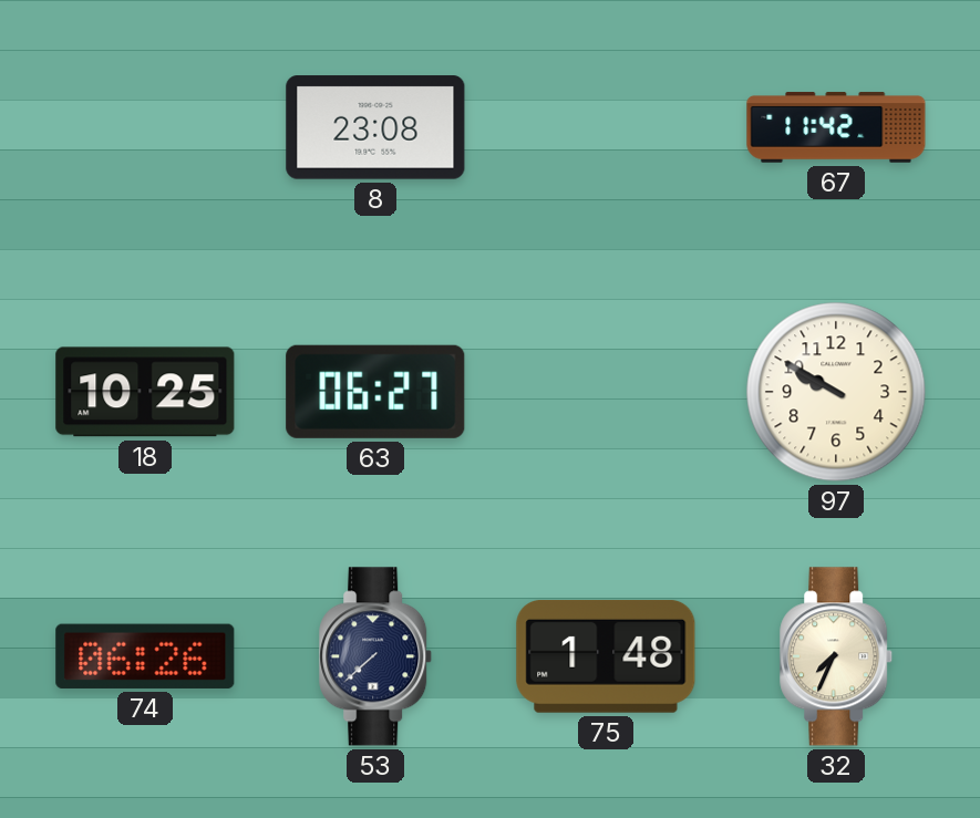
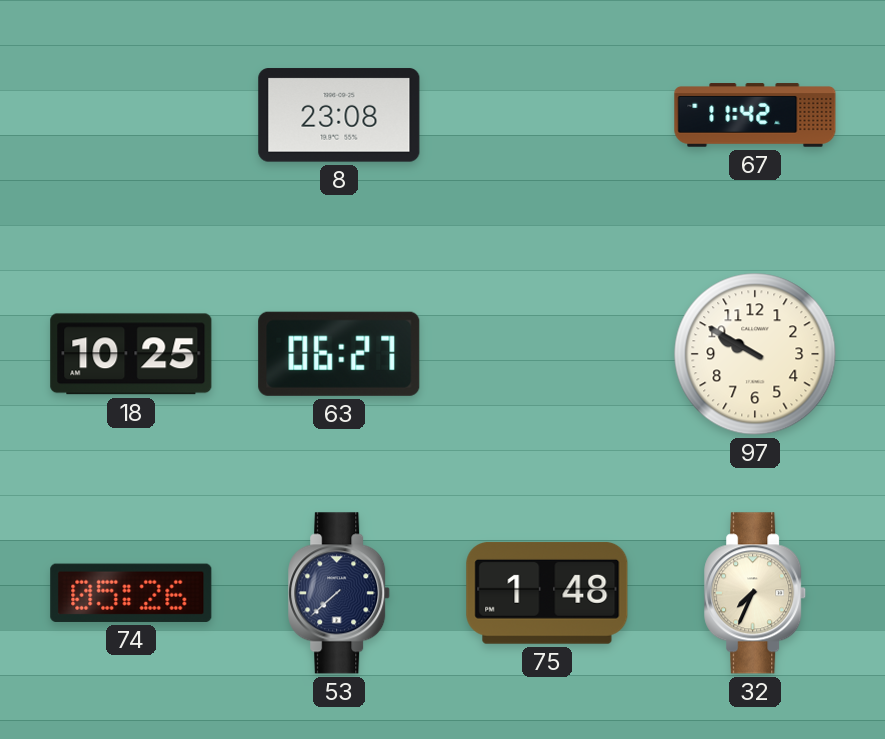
74: 06:26 -> 05:26
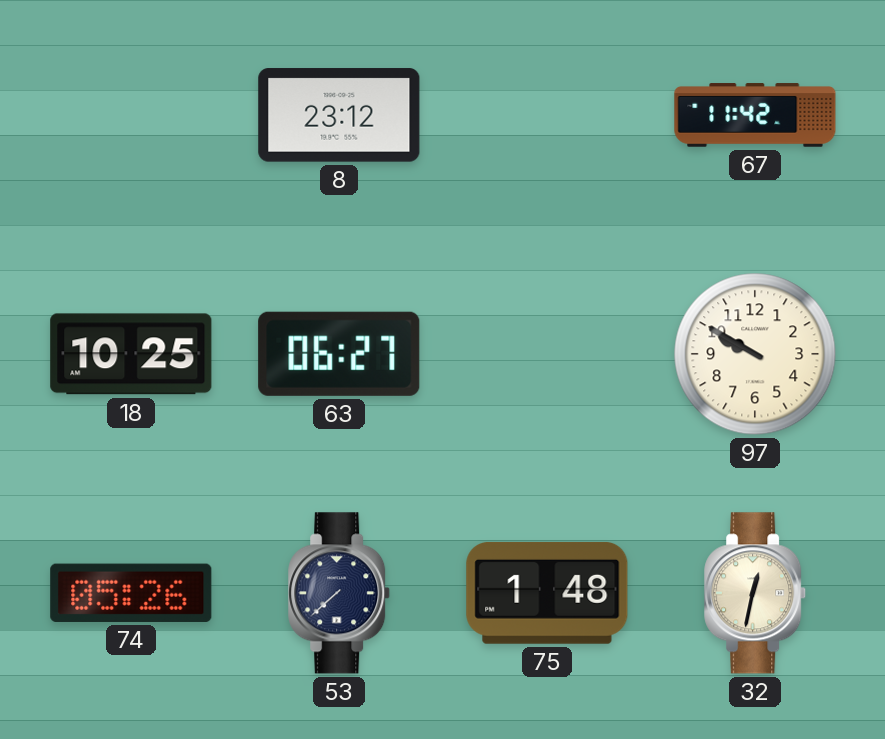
8: 23:08 -> 23:12
32: 7:34 -> 12:32
